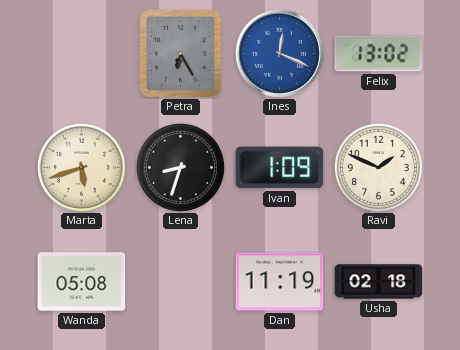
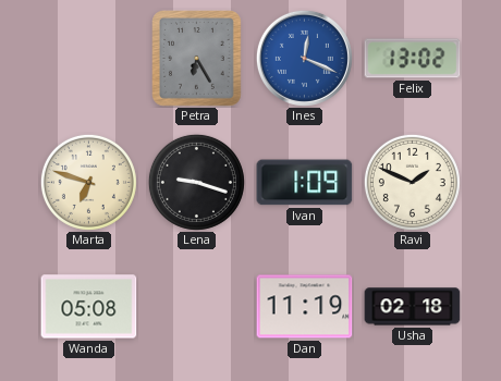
Marta: 5:42 -> 6:48
Lena: 8:33 -> 9:18
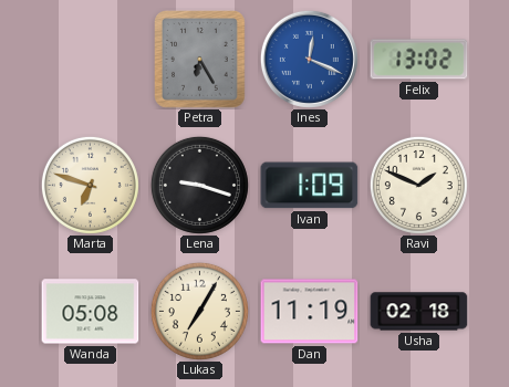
Lukas: none -> 7:05
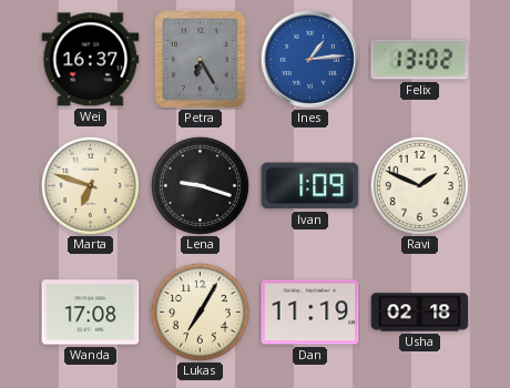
Wei: none -> 16:37
Ines: 12:19 -> 1:14
Wanda: 05:08 -> 17:08
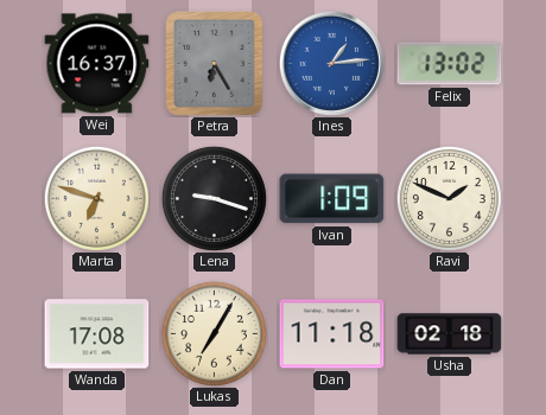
Dan: 11:19 -> 11:18
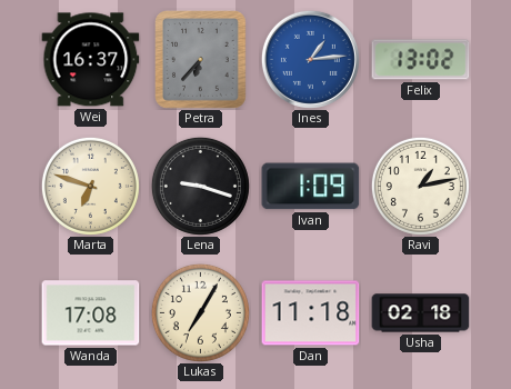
Petra: 6:25 -> 6:37
Ravi: 1:49 -> 1:13
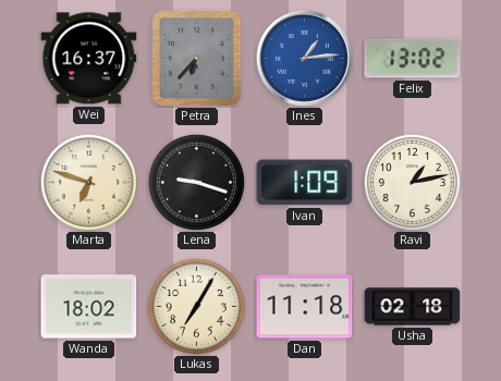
Wanda: 17:08 -> 18:02
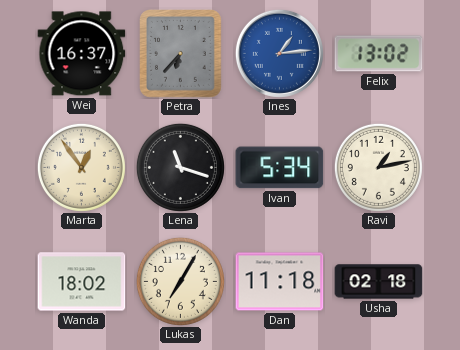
Marta: 6:48 -> 12:54
Lena: 9:18 -> 11:18
Ivan: 1:09 -> 5:34
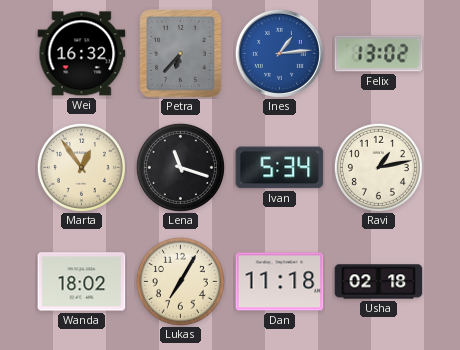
Wei: 16:37 -> 16:32
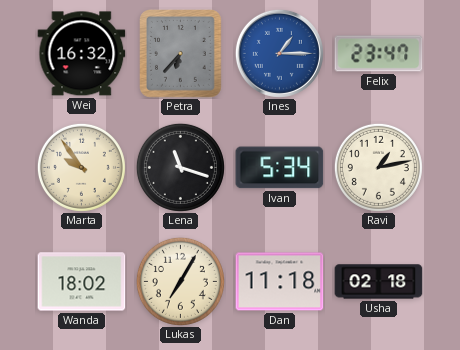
Ines: 1:14 -> 1:15
Felix: 13:02 -> 23:47
Marta: 12:54 -> 9:54
